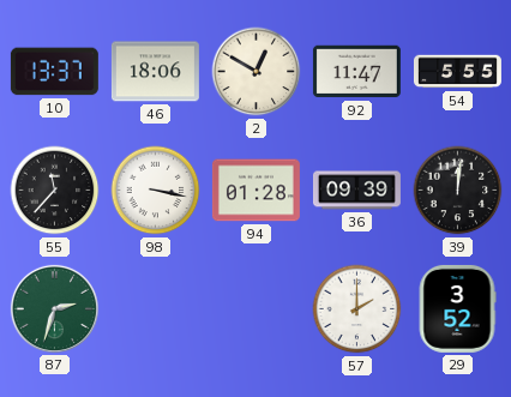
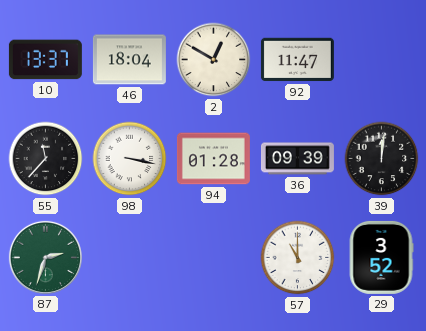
46: 18:06 -> 18:04
54: 5:55 -> none
57: 2:00 -> 11:00
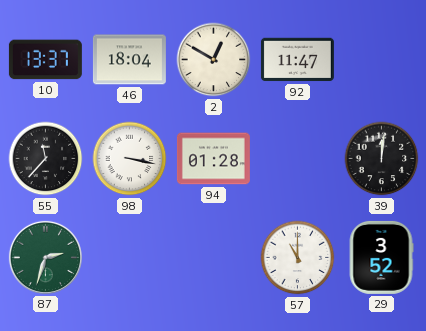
36: 09:39 -> none
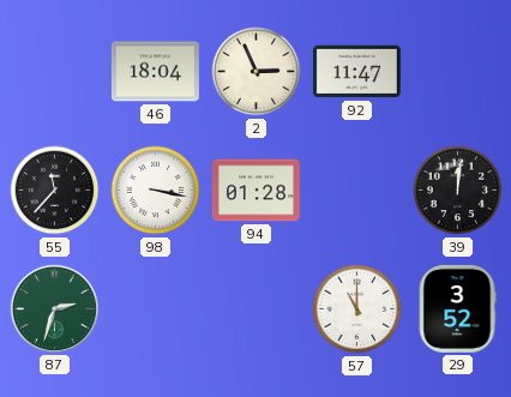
10: 13:37 -> none
2: 12:50 -> 2:56
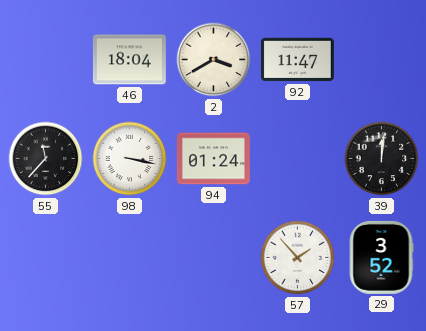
2: 2:56 -> 3:40
94: 01:28 -> 01:24
87: 2:33 -> none
57: 11:00 -> 1:53
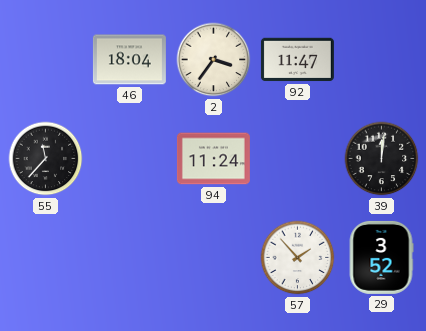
2: 3:40 -> 3:36
98: 3:17 -> none
94: 01:24 -> 11:24
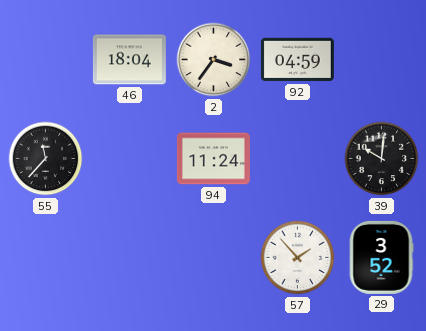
92: 11:47 -> 04:59
39: 12:01 -> 10:01
